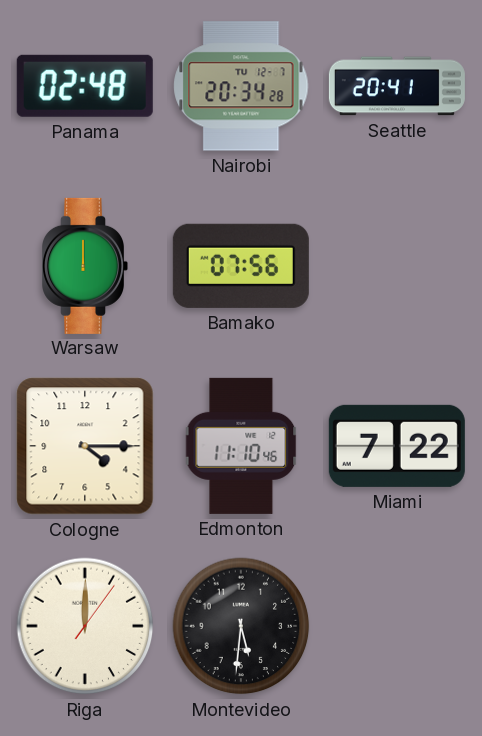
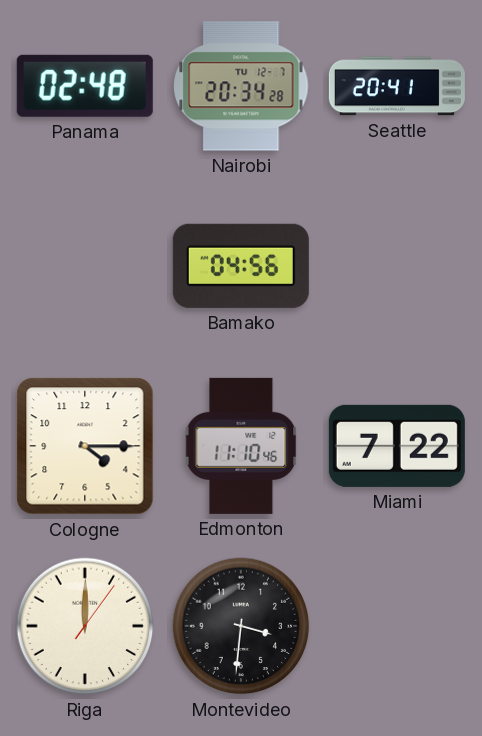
Warsaw: 12:00 -> none
Bamako: 07:56 -> 04:56
Montevideo: 5:31 -> 3:31
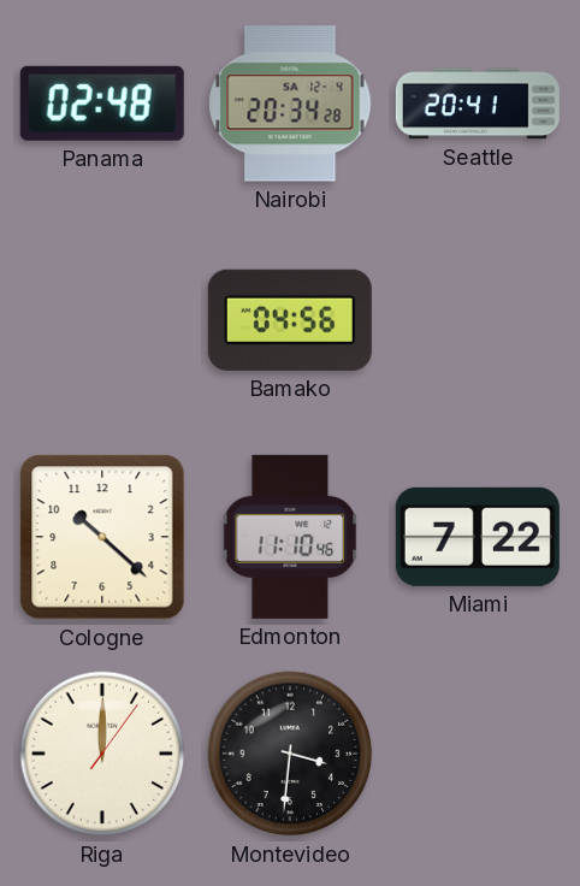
Nairobi date: TU 12-7 -> SA 12-4
Cologne: 4:15 -> 10:22
